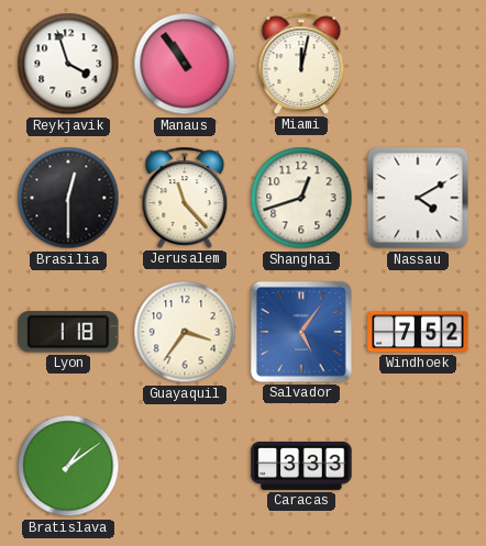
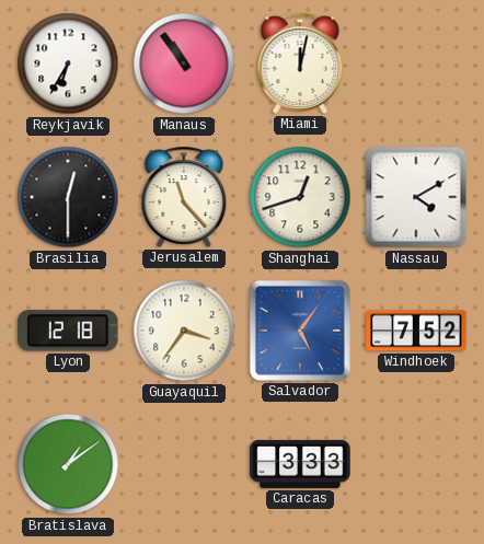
Reykjavik: 3:57 -> 6:35
Lyon: 1:18 -> 12:18
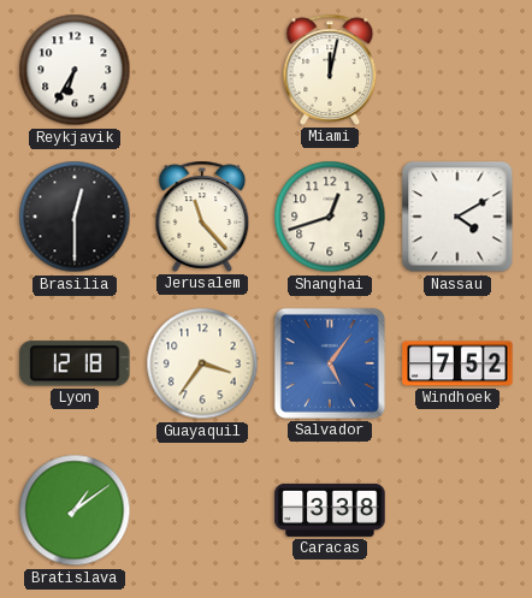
Manaus: 10:54 -> none
Caracas: 3:33 -> 3:38
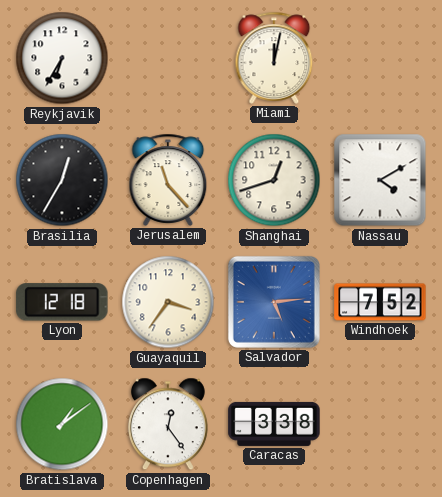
Brasilia: 12:30 -> 12:35
Salvador: 5:06 -> 5:14
Copenhagen: none -> 12:24
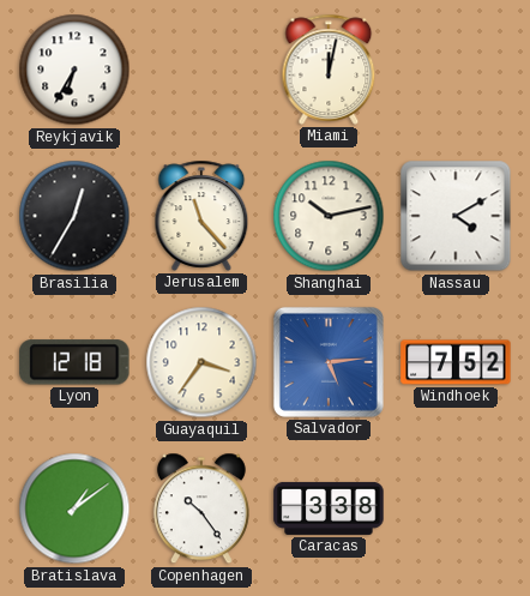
Shanghai: 12:42 -> 10:13
Copenhagen: 12:24 -> 10:24
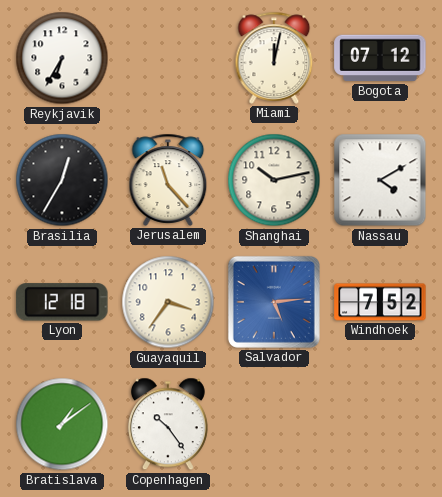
Bogota: none -> 07:12
Caracas: 3:38 -> none
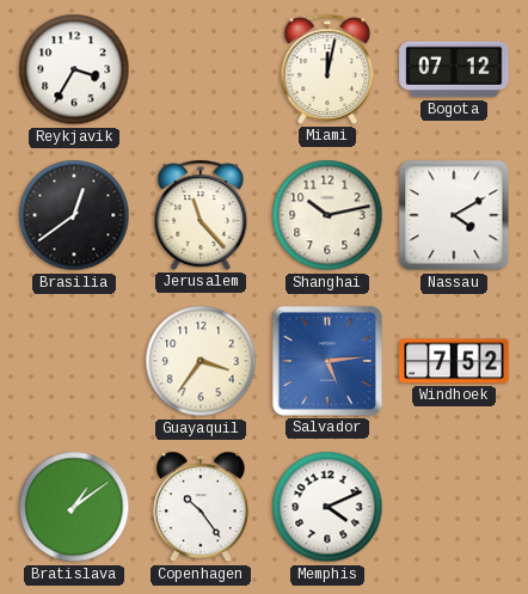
Reykjavik: 6:35 -> 3:35
Brasilia: 12:35 -> 12:39
Lyon: 12:18 -> none
Memphis: none -> 4:11
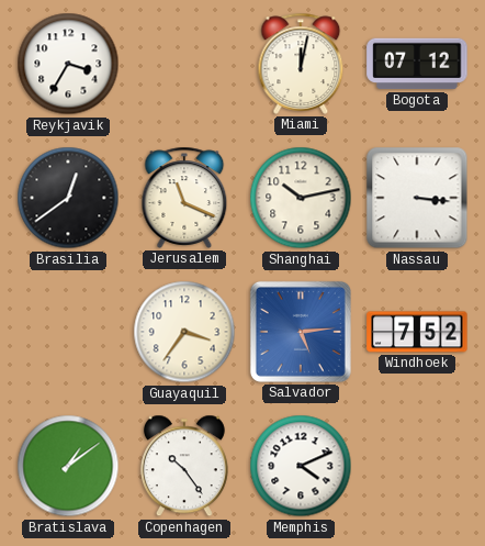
Jerusalem: 11:23 -> 11:19
Nassau: 4:10 -> 3:16
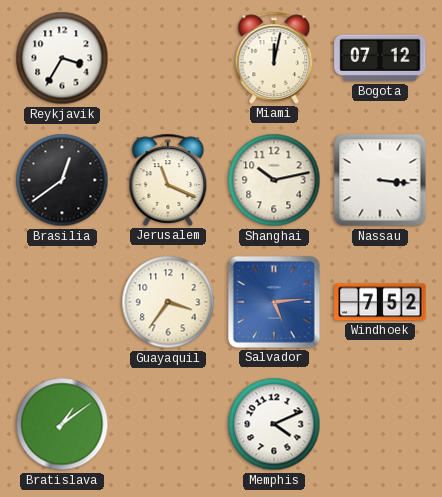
Copenhagen: 10:24 -> none
